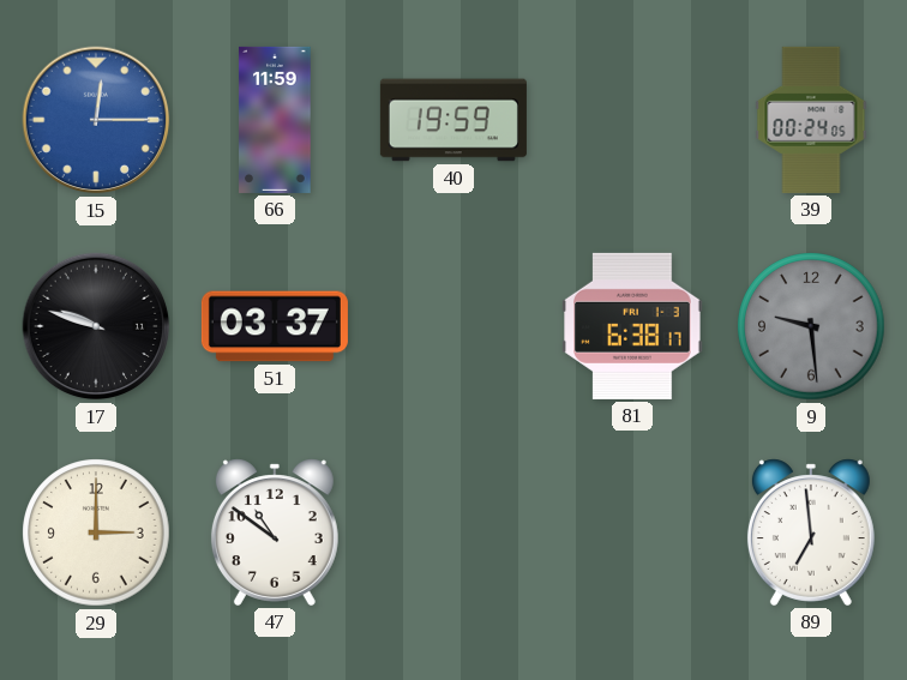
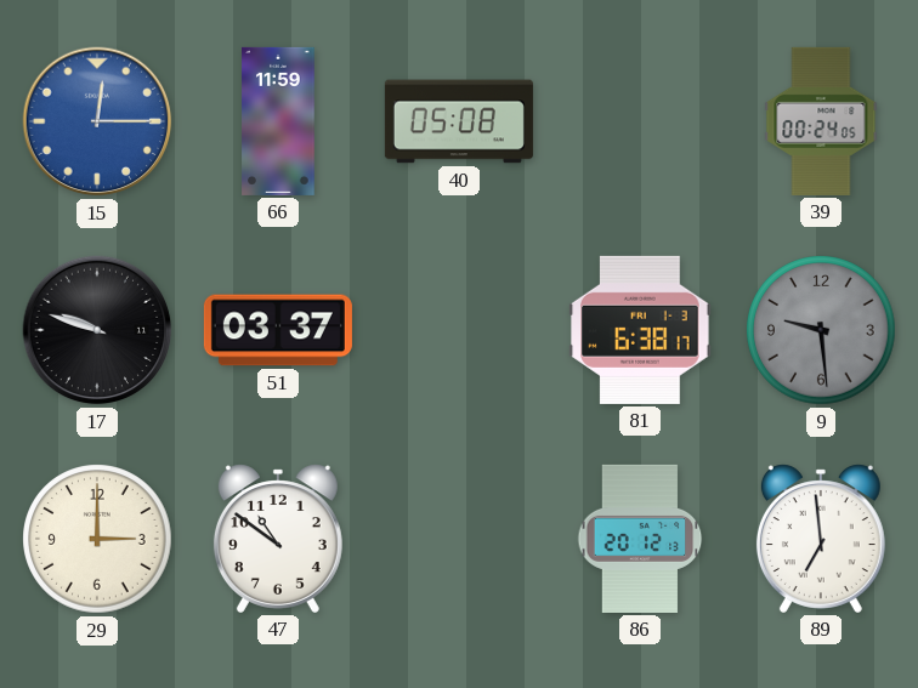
40: 19:59 -> 05:08
86: none -> 20:12
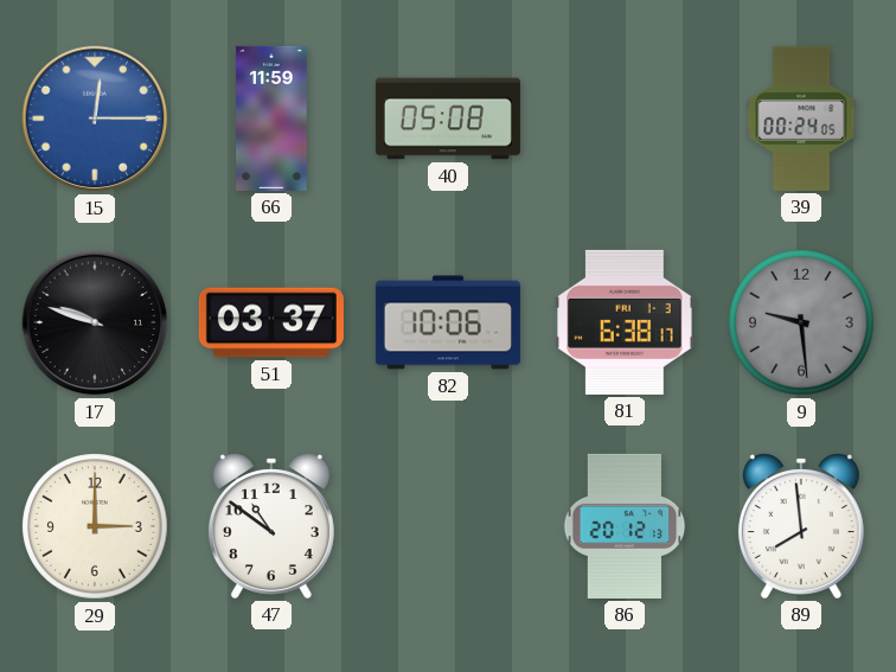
82: none -> 10:06
89: 6:59 -> 7:59
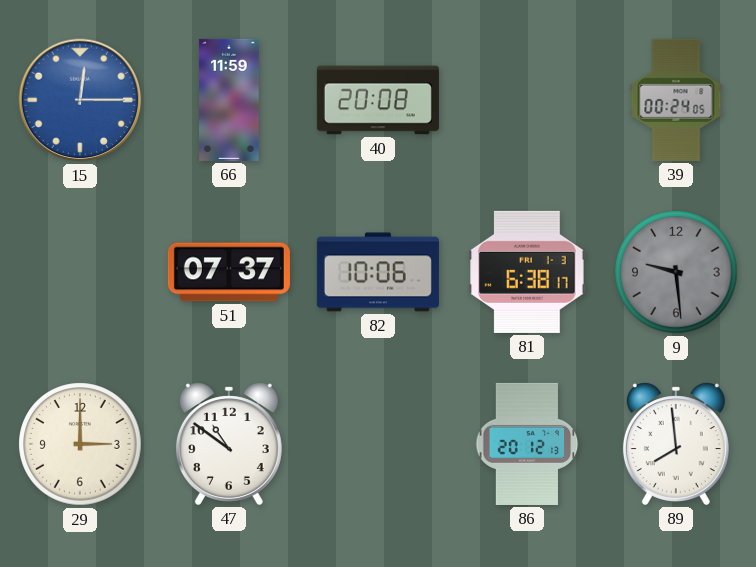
40: 05:08 -> 20:08
17: 9:48 -> none
51: 03:37 -> 07:37
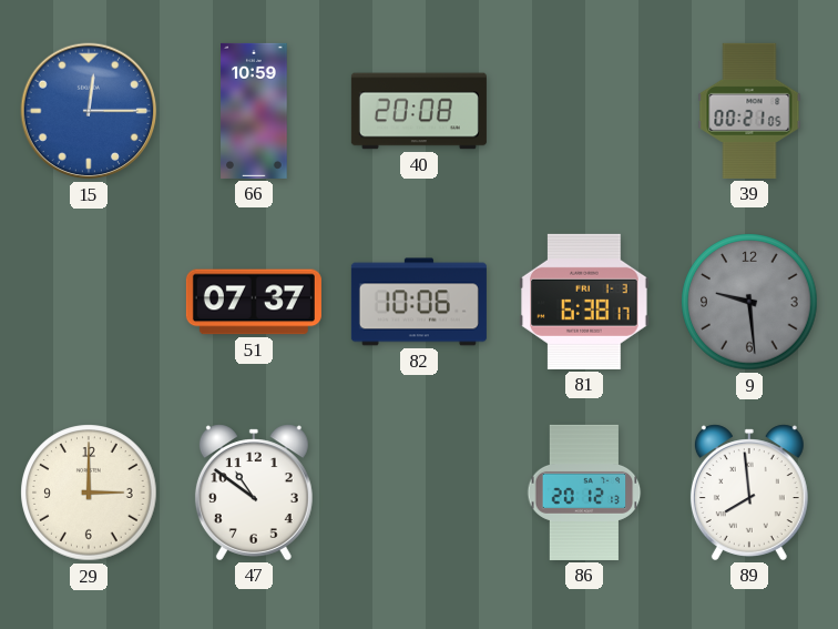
66: 11:59 -> 10:59
39: 00:24 -> 00:21
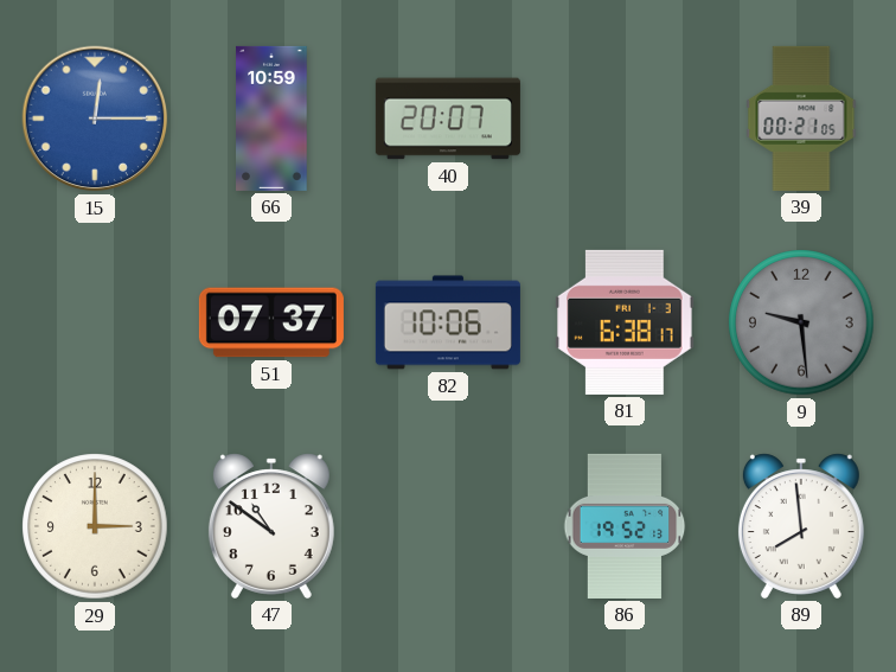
40: 20:08 -> 20:07
86: 20:12 -> 19:52
